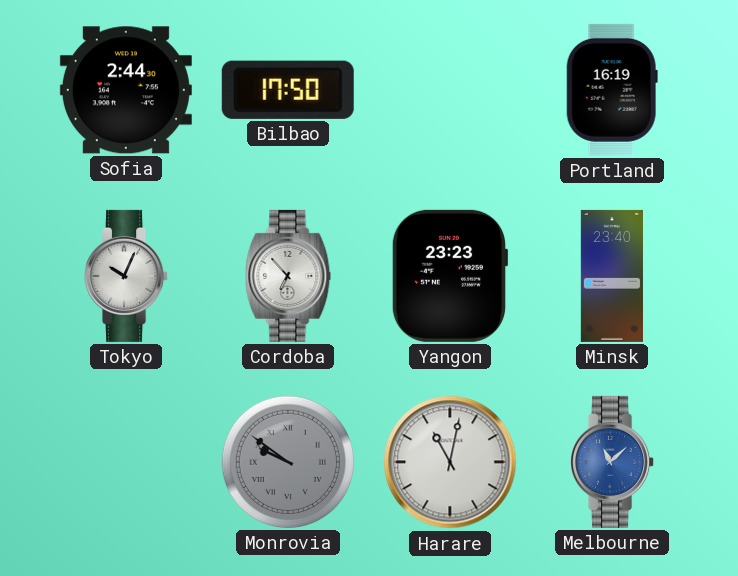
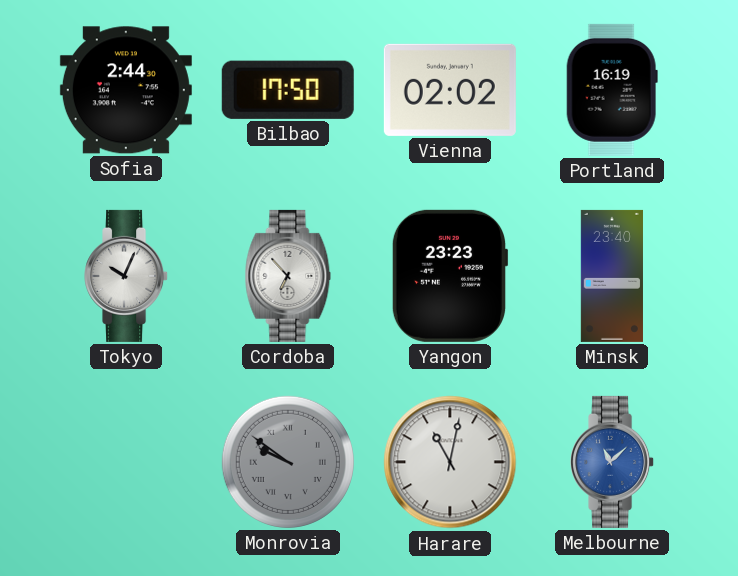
Vienna: none -> 02:02
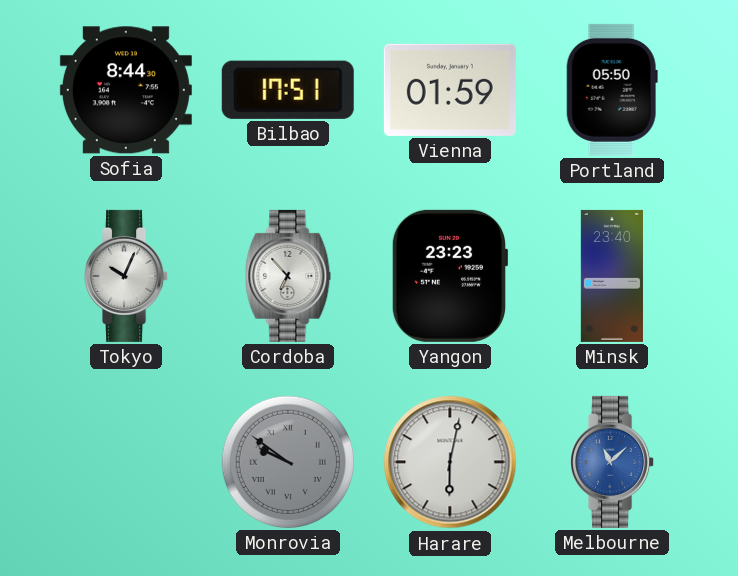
Sofia: 2:44 -> 8:44
Bilbao: 17:50 -> 17:51
Vienna: 02:02 -> 01:59
Portland: 16:19 -> 05:50
Harare: 11:02 -> 6:02
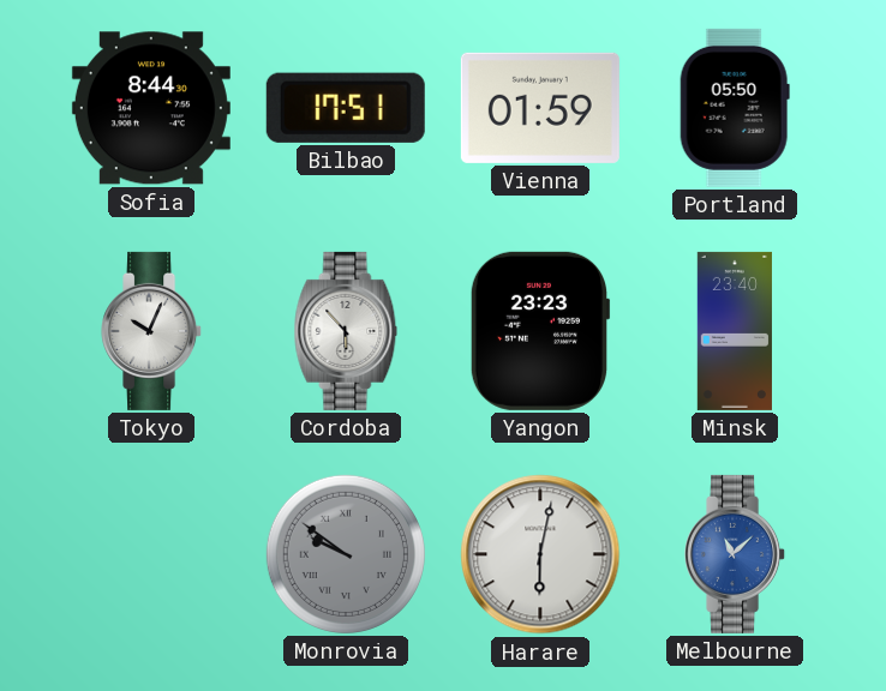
Cordoba: 6:53 -> 5:53
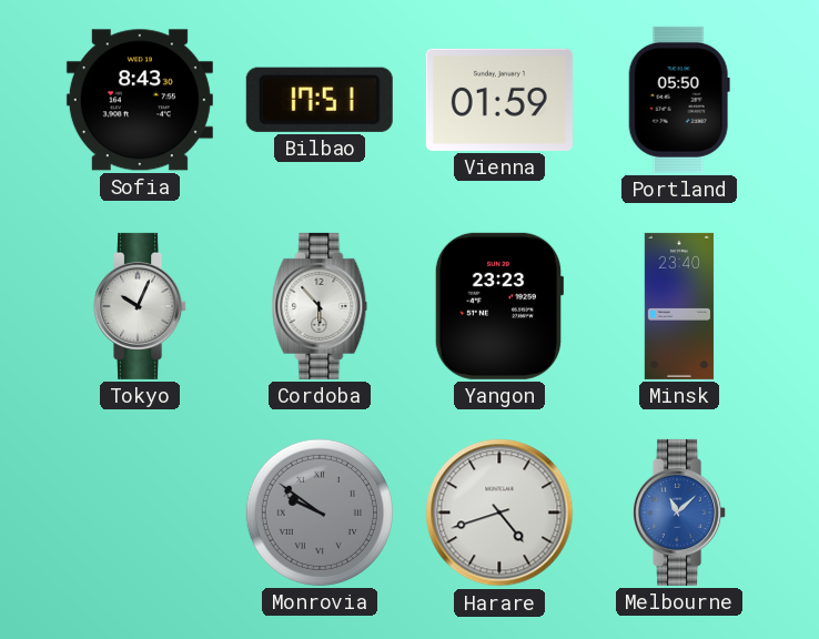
Sofia: 8:44 -> 8:43
Harare: 6:02 -> 4:42
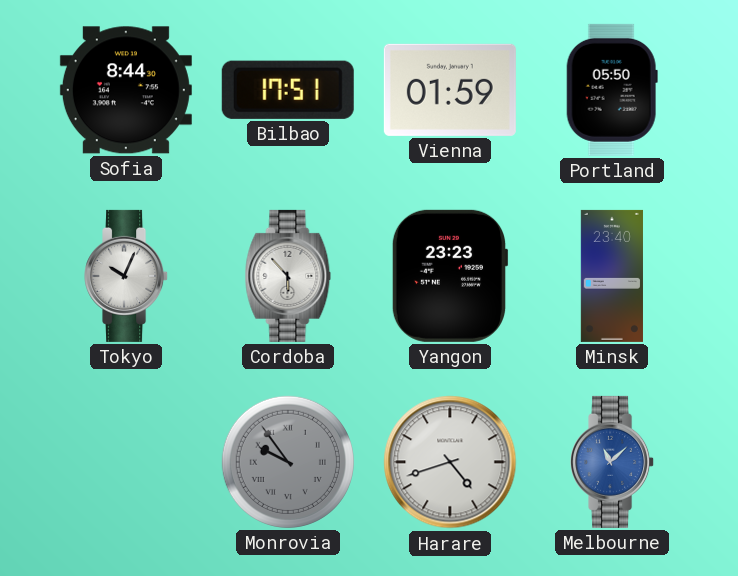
Sofia: 8:43 -> 8:44
Monrovia: 9:51 -> 9:54
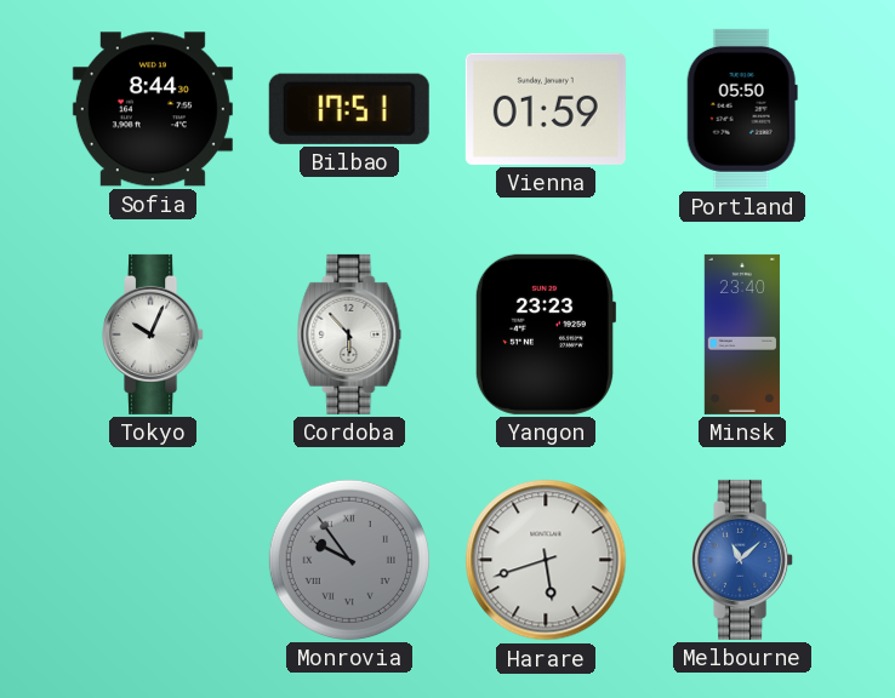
Harare: 4:42 -> 5:42
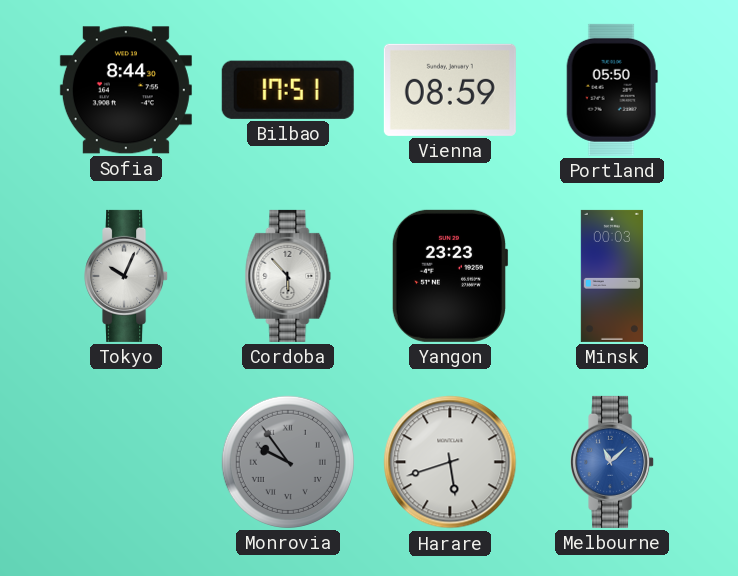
Vienna: 01:59 -> 08:59
Minsk: 23:40 -> 00:03
